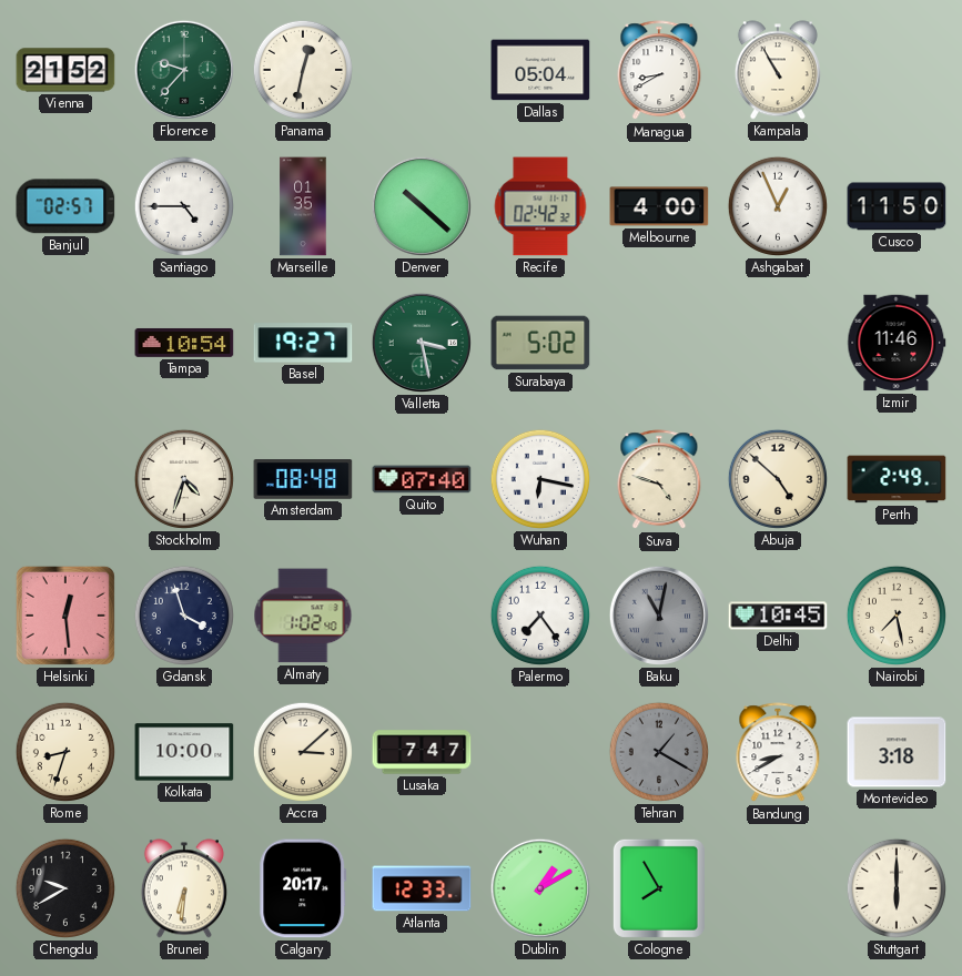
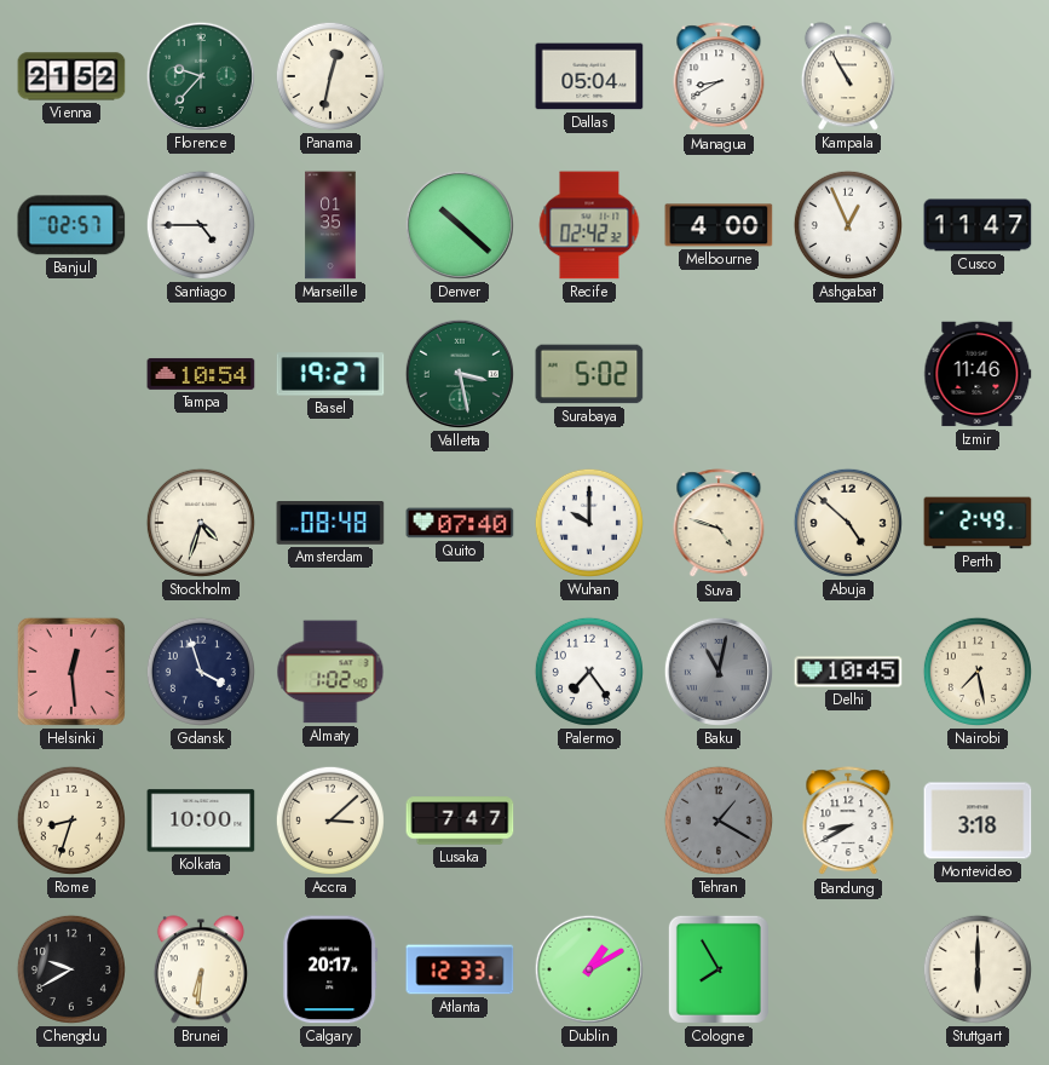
Cusco: 11:50 -> 11:47
Wuhan: 6:17 -> 10:00
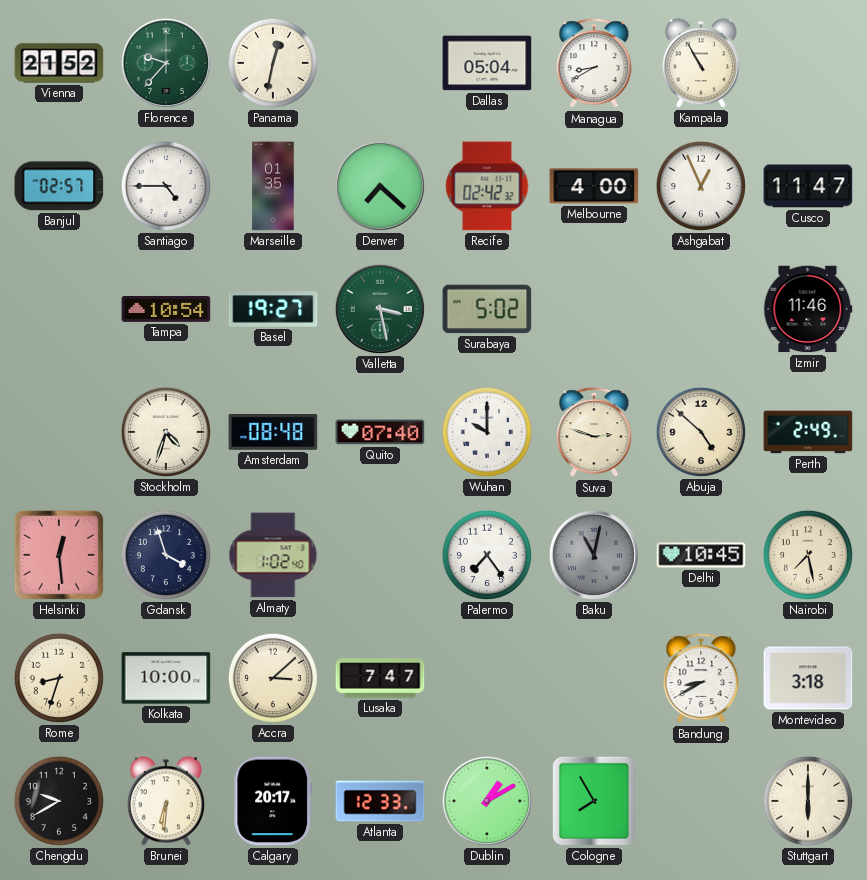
Denver: 10:22 -> 7:22
Suva: 4:48 -> 2:48
Tehran: 1:20 -> none
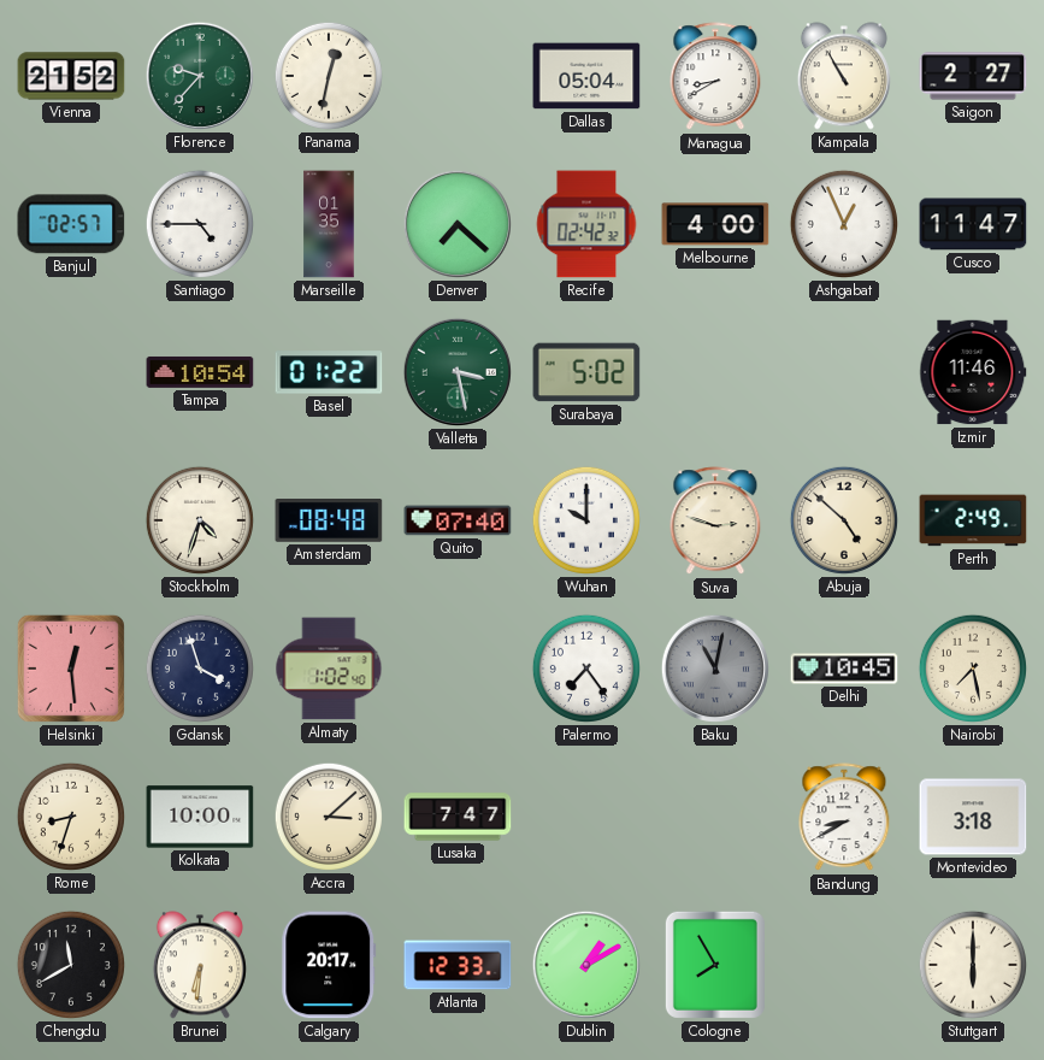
Saigon: none -> 2:27
Basel: 19:27 -> 01:22
Chengdu: 9:40 -> 11:40
